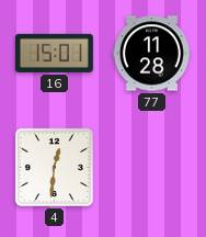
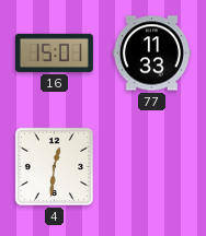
77: 11:28 -> 11:33
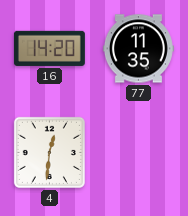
16: 15:01 -> 14:20
77: 11:33 -> 11:35
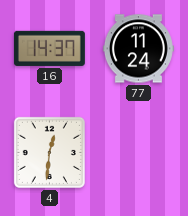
16: 14:20 -> 14:37
77: 11:35 -> 11:24
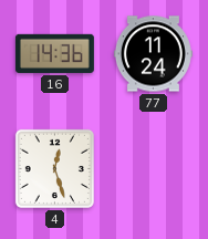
16: 14:37 -> 14:36
4: 12:31 -> 12:27
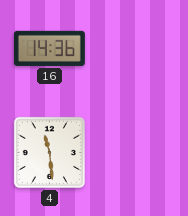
77: 11:24 -> none
4: 12:27 -> 11:29
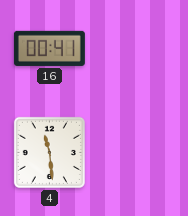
16: 14:36 -> 00:41
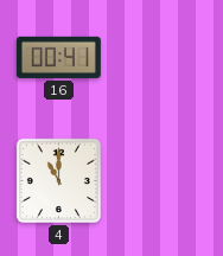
4: 11:29 -> 11:00
